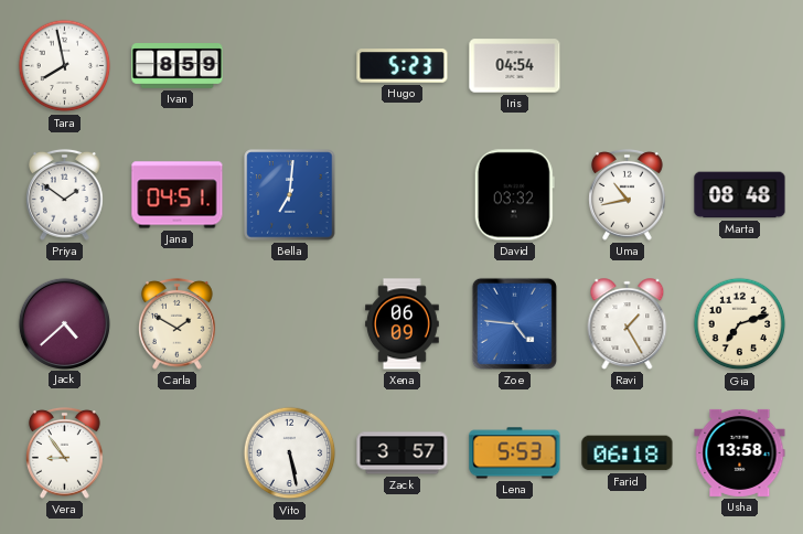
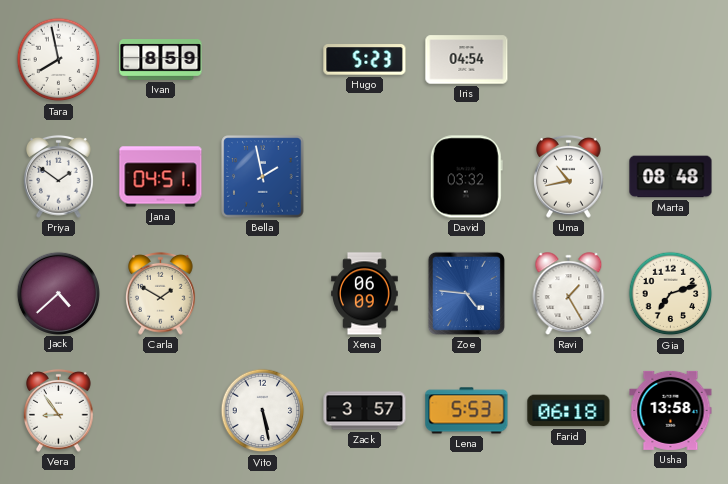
Bella: 7:01 -> 1:58
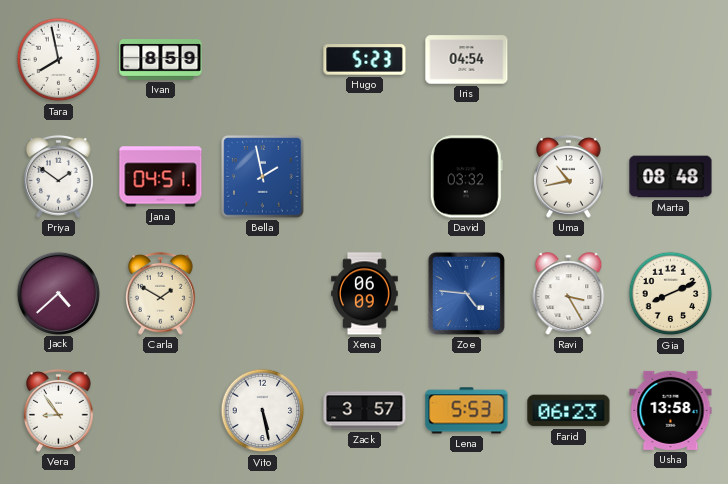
Ravi: 1:25 -> 3:25
Gia: 7:12 -> 8:11
Farid: 06:18 -> 06:23
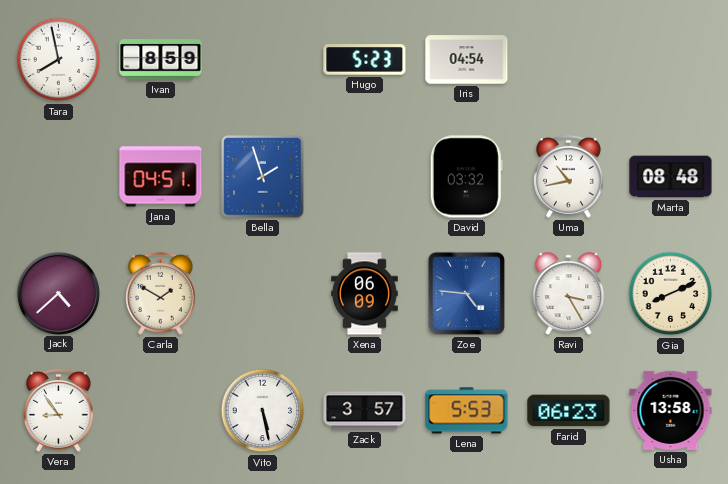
Priya: 1:51 -> none
Bella: 1:58 -> 1:57
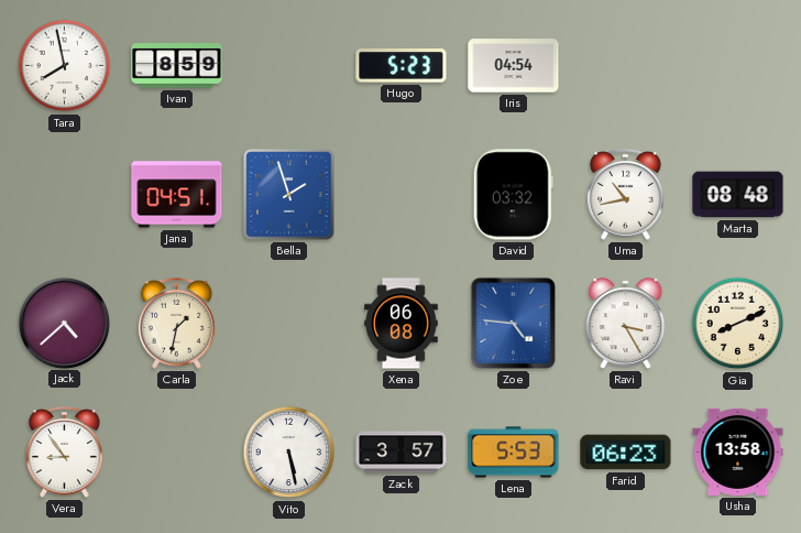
Carla: 1:50 -> 1:32
Xena: 06:09 -> 06:08
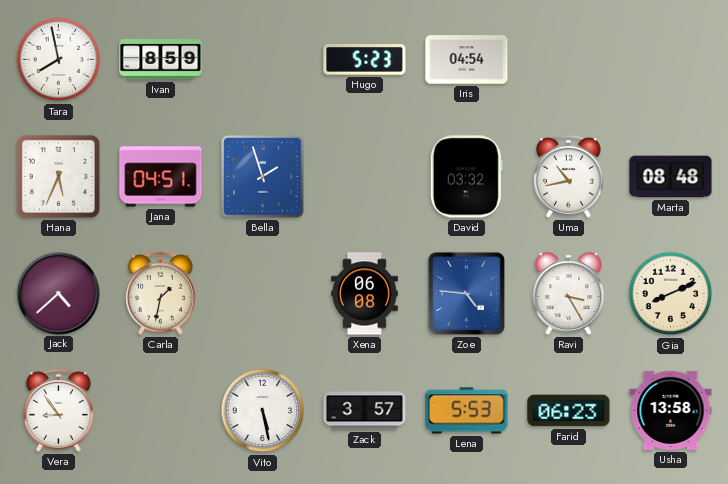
Hana: none -> 5:34
